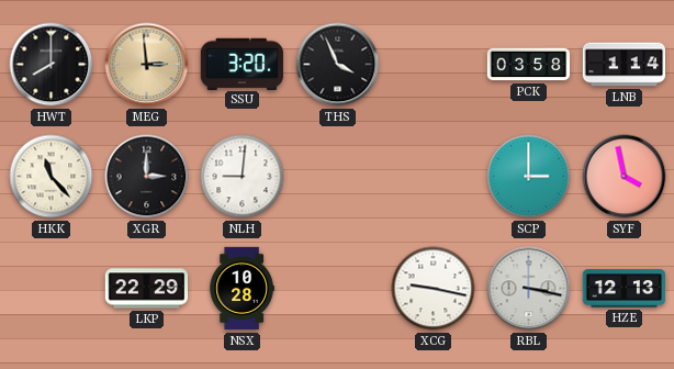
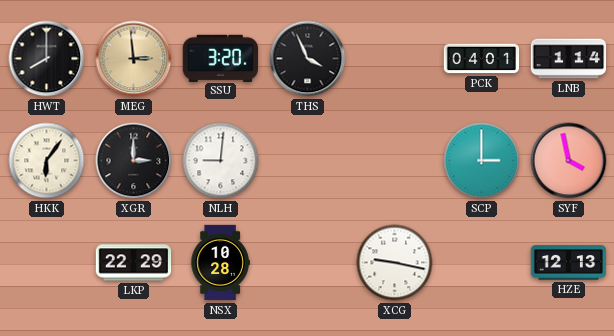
PCK: 03:58 -> 04:01
HKK: 11:23 -> 6:06
RBL: 3:17 -> none
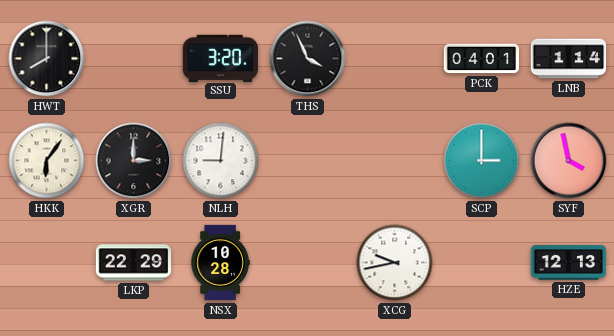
MEG: 2:59 -> none
XCG: 9:17 -> 9:43
